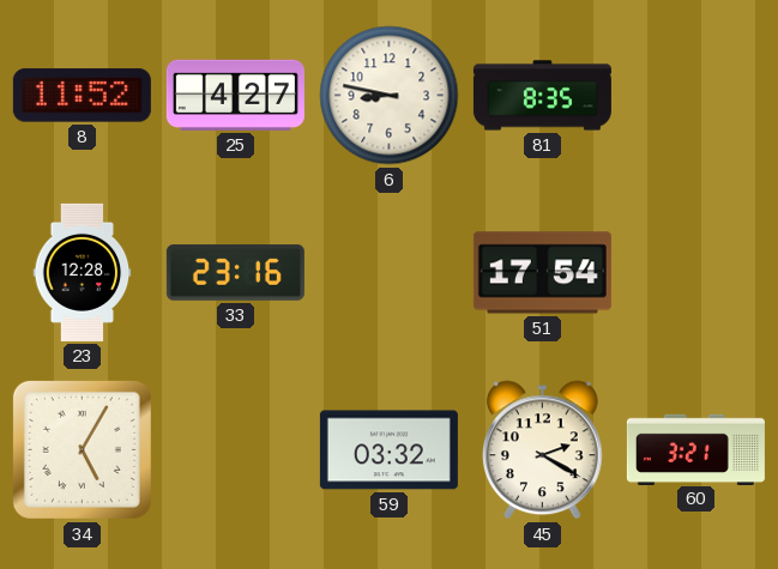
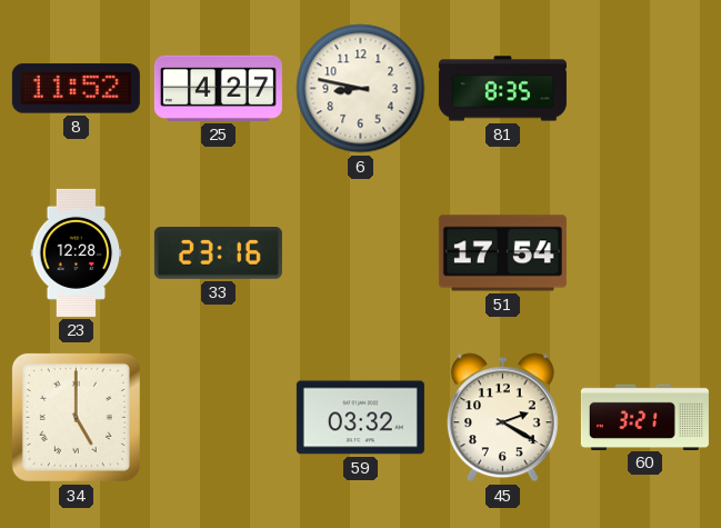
34: 5:05 -> 5:00
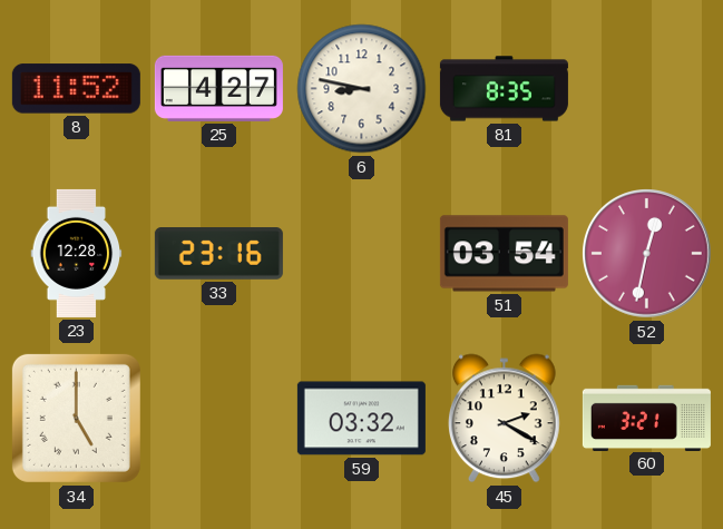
51: 17:54 -> 03:54
52: none -> 12:32
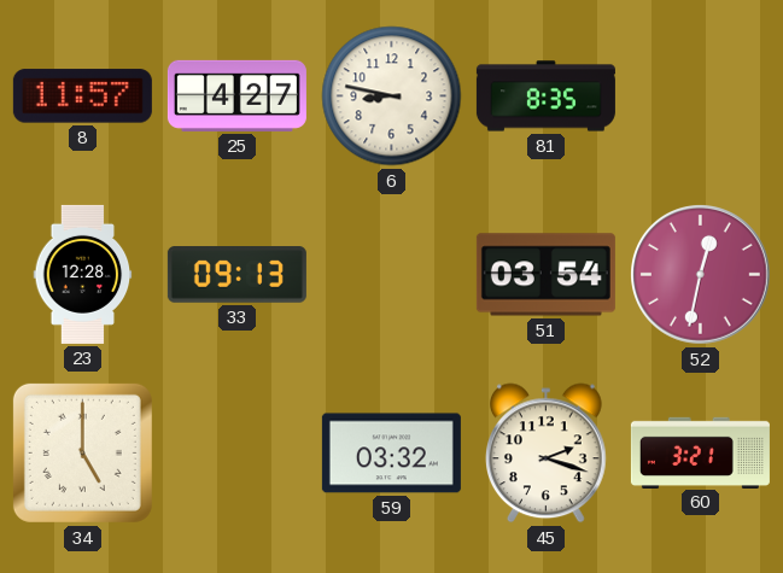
8: 11:52 -> 11:57
33: 23:16 -> 09:13
45: 2:20 -> 2:18
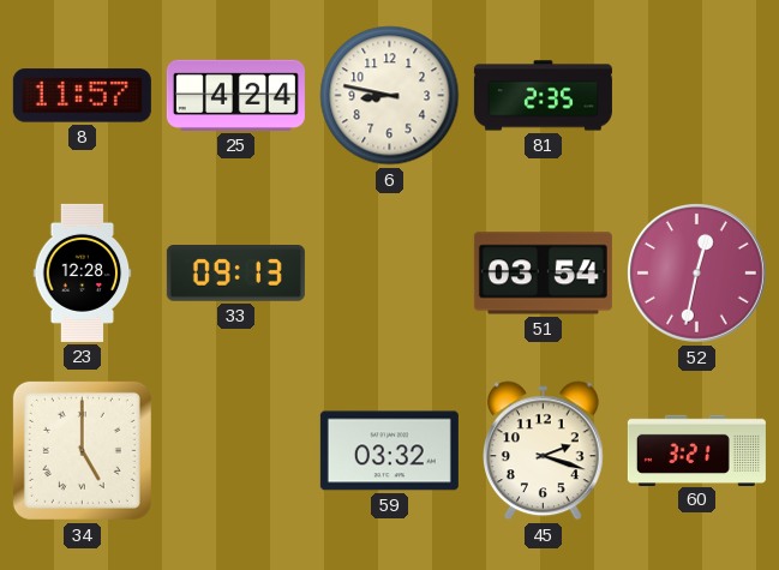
25: 4:27 -> 4:24
81: 8:35 -> 2:35
